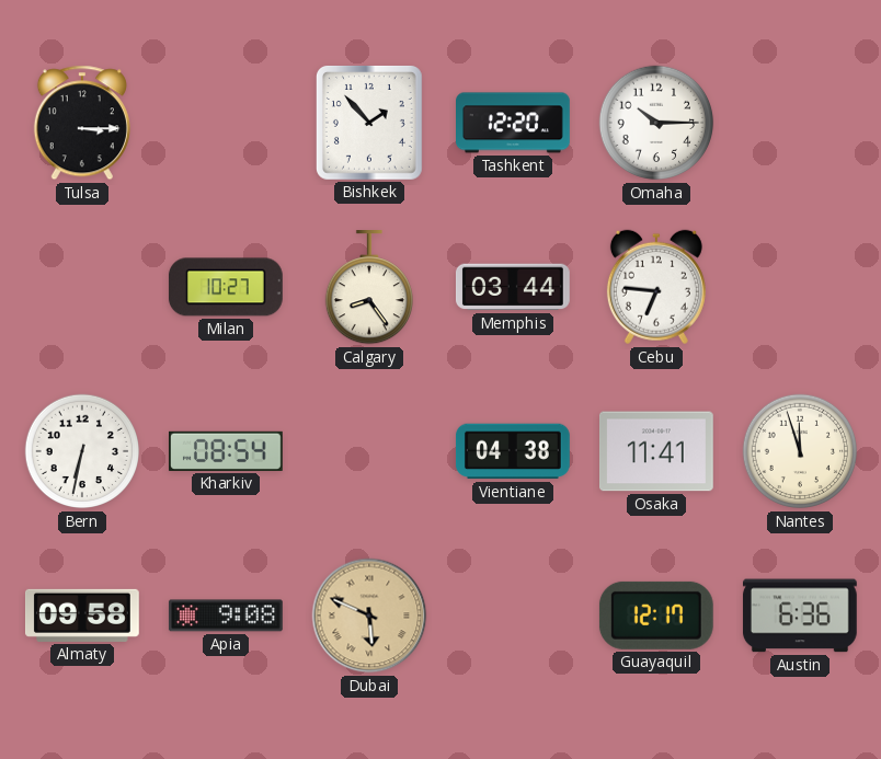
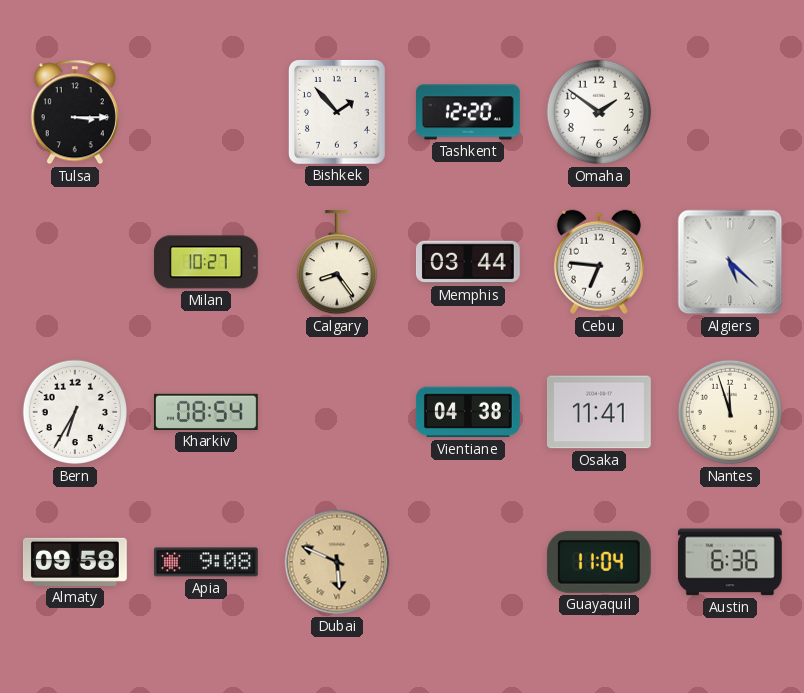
Omaha: 10:15 -> 1:51
Algiers: none -> 5:22
Bern: 6:32 -> 6:35
Guayaquil: 12:17 -> 11:04
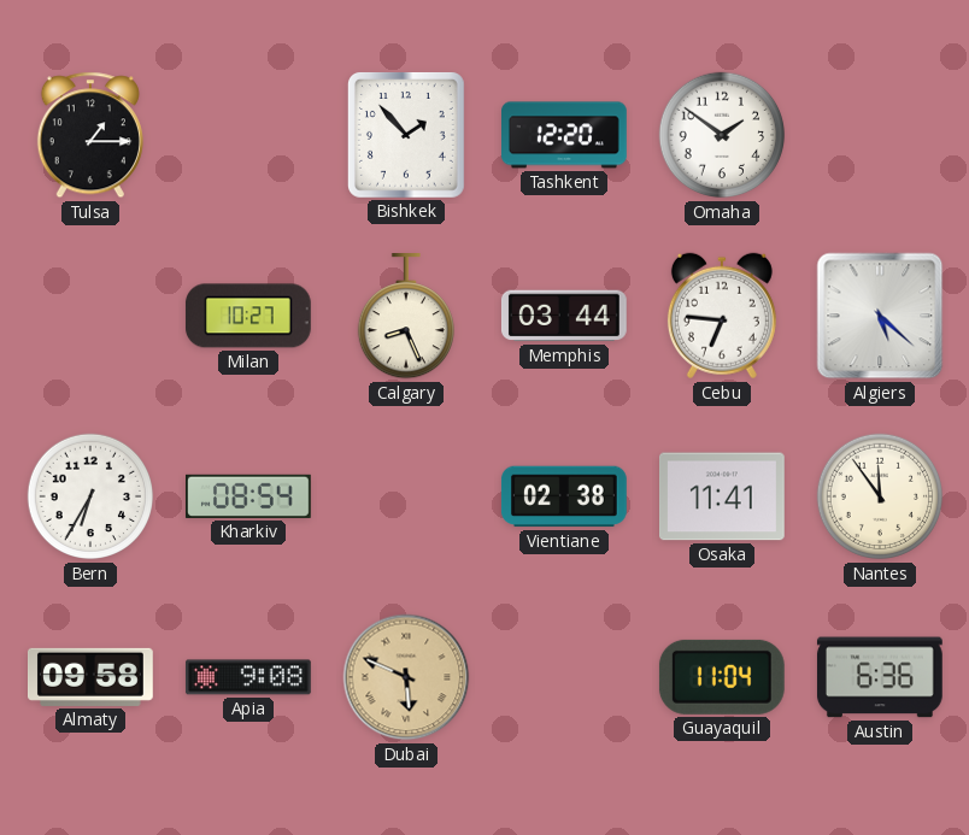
Tulsa: 3:15 -> 1:15
Calgary: 8:24 -> 8:26
Vientiane: 04:38 -> 02:38
Nantes: 11:57 -> 11:54
